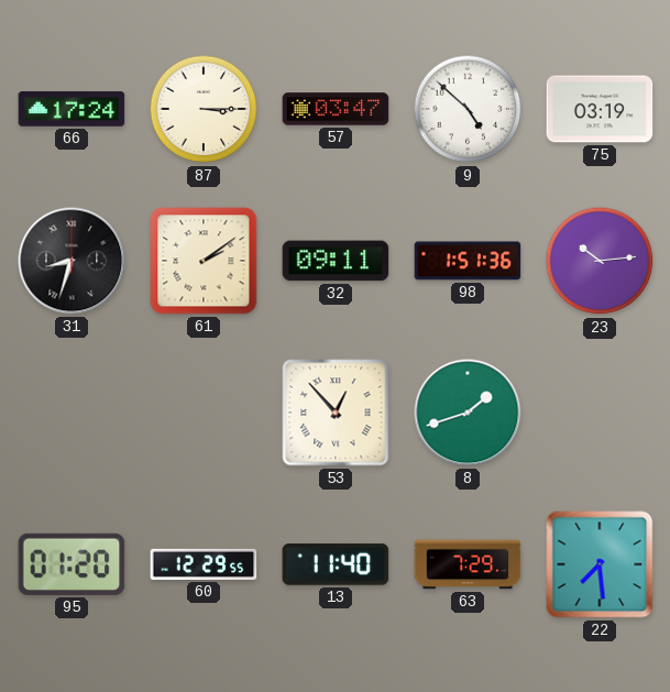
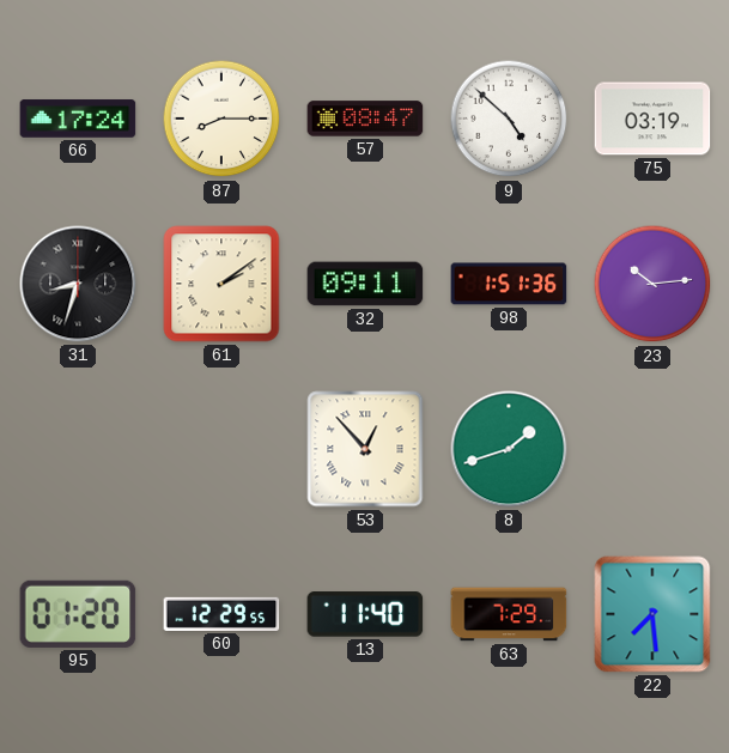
87: 3:15 -> 8:15
57: 03:47 -> 08:47
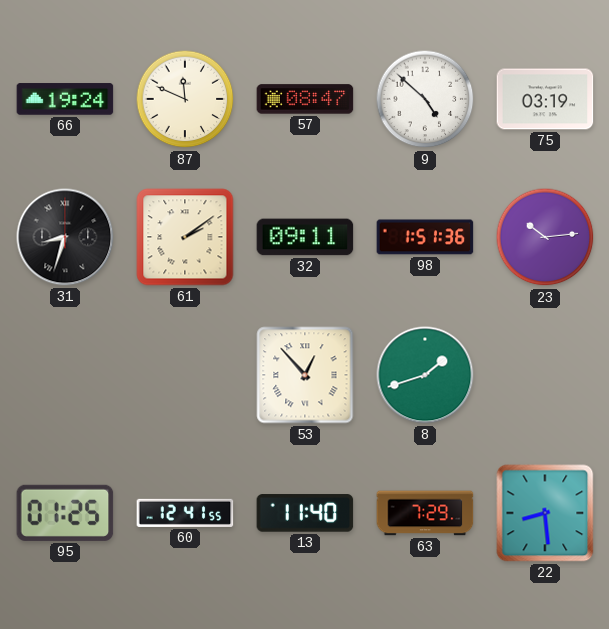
66: 17:24 -> 19:24
87: 8:15 -> 11:49
95: 01:20 -> 01:25
60: 12:29 -> 12:41
22: 7:29 -> 8:29
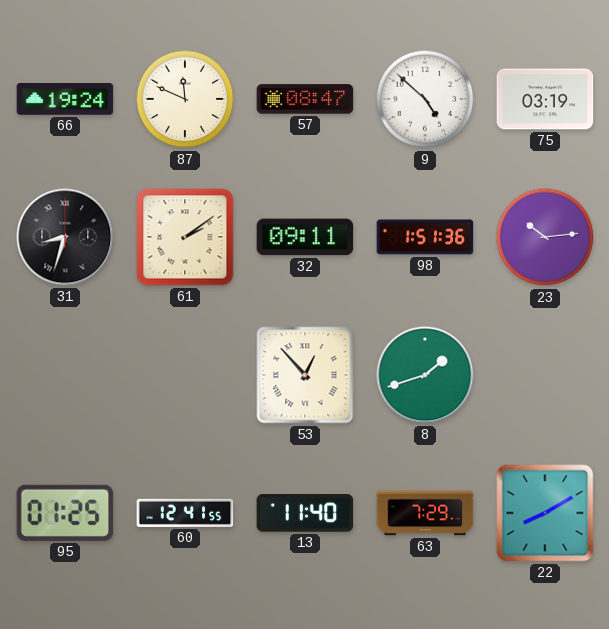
22: 8:29 -> 8:10
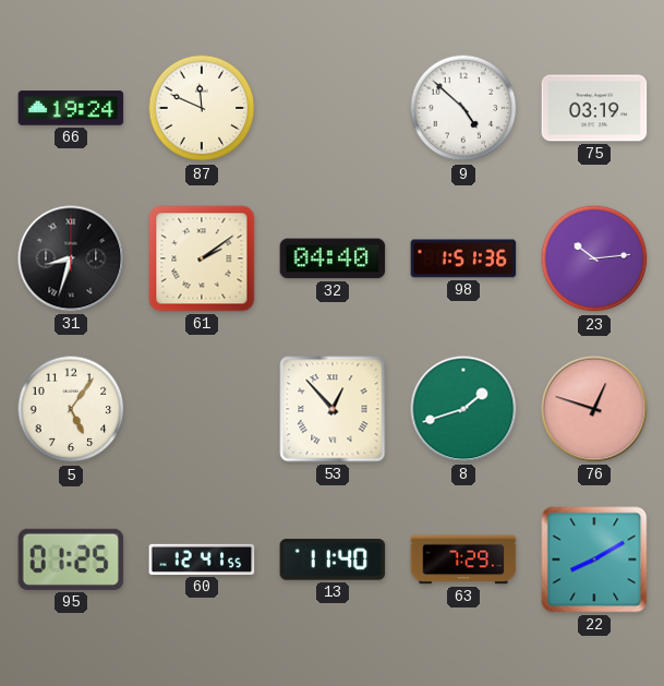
57: 08:47 -> none
32: 09:11 -> 04:40
5: none -> 5:06
76: none -> 12:48
